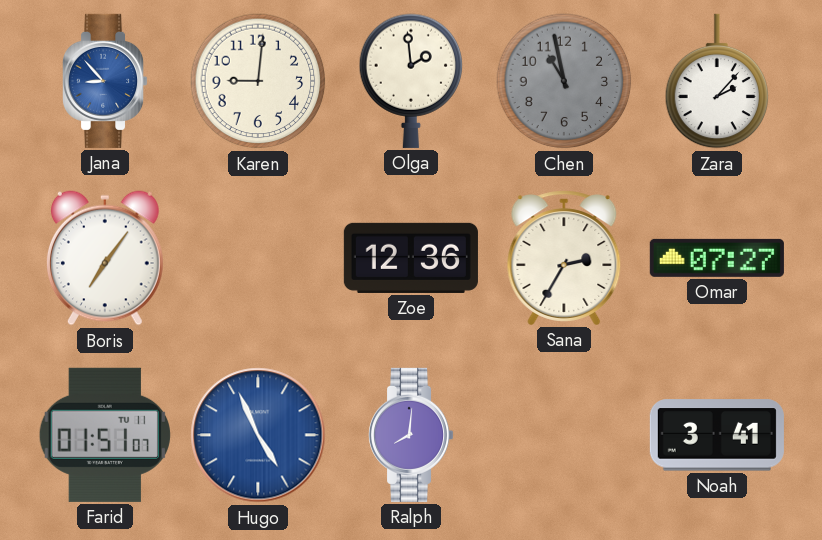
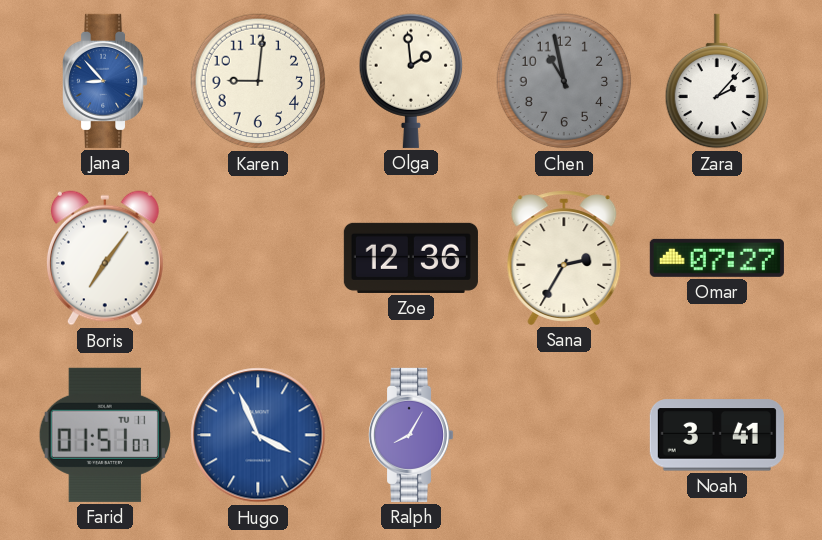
Hugo: 4:56 -> 3:56
Ralph: 8:01 -> 8:05
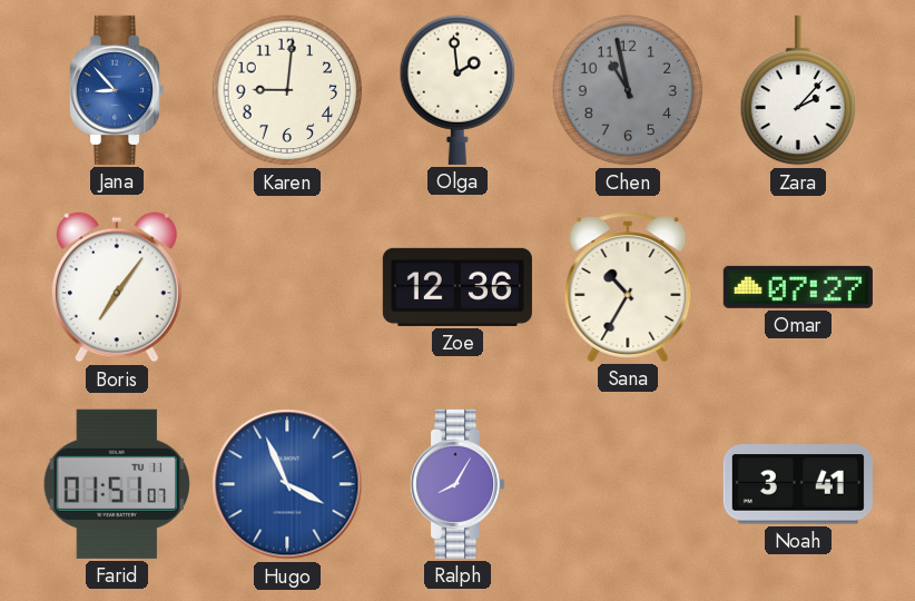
Sana: 2:35 -> 10:35
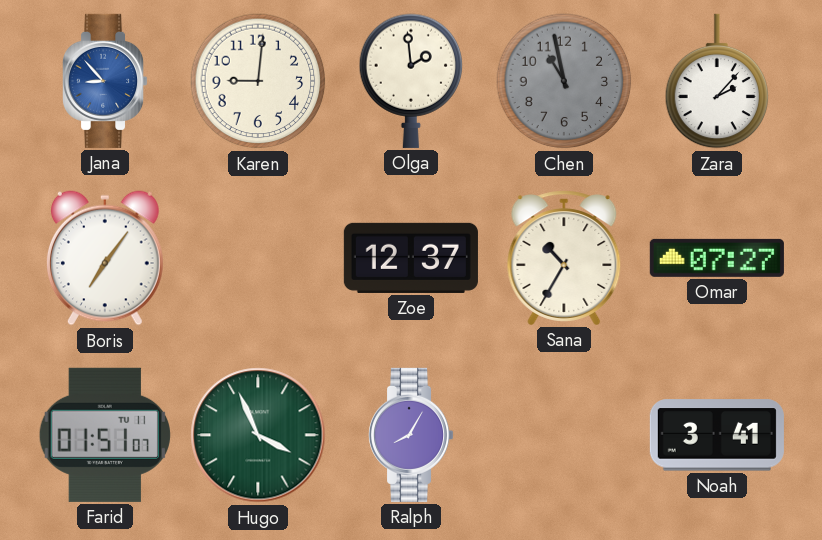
Zoe: 12:36 -> 12:37
Hugo dial: blue -> green
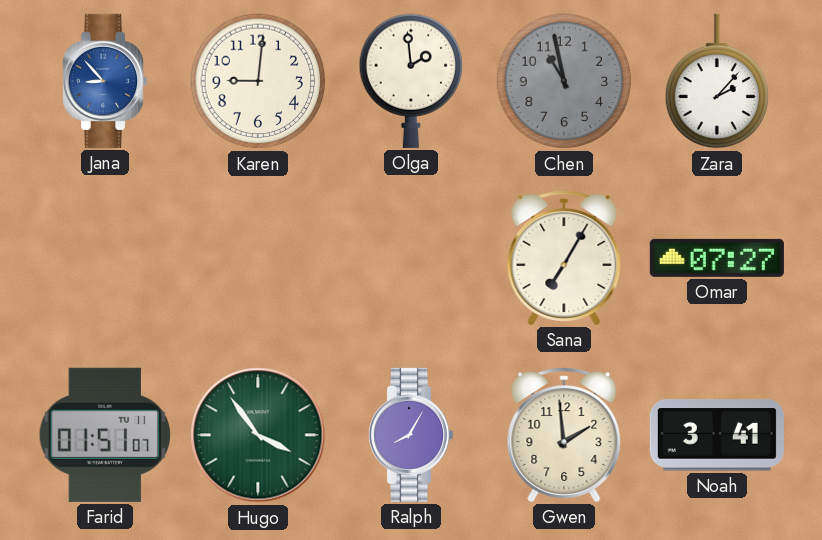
Boris: 7:06 -> none
Zoe: 12:37 -> none
Sana: 10:35 -> 7:05
Hugo: 3:56 -> 3:54
Gwen: none -> 1:59
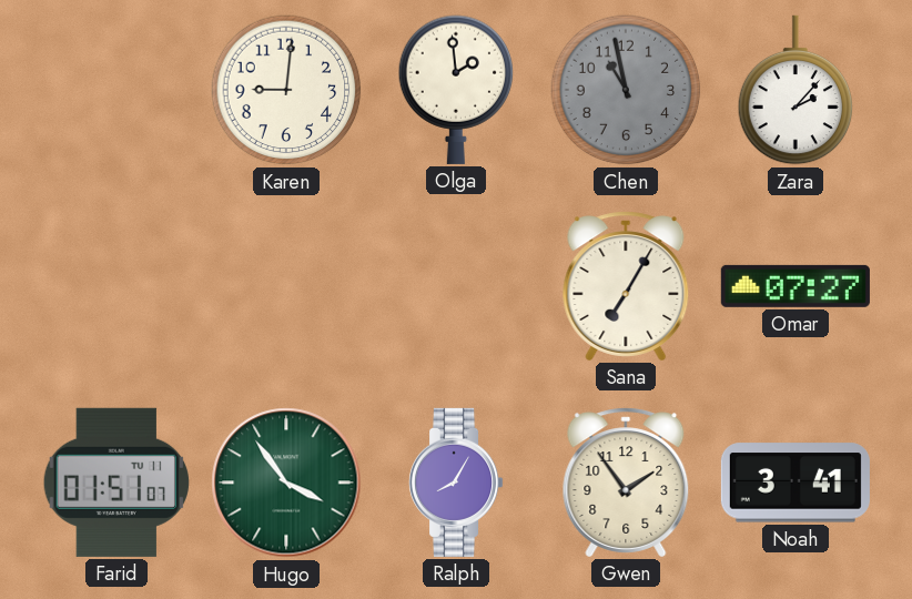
Jana: 8:53 -> none
Gwen: 1:59 -> 1:54
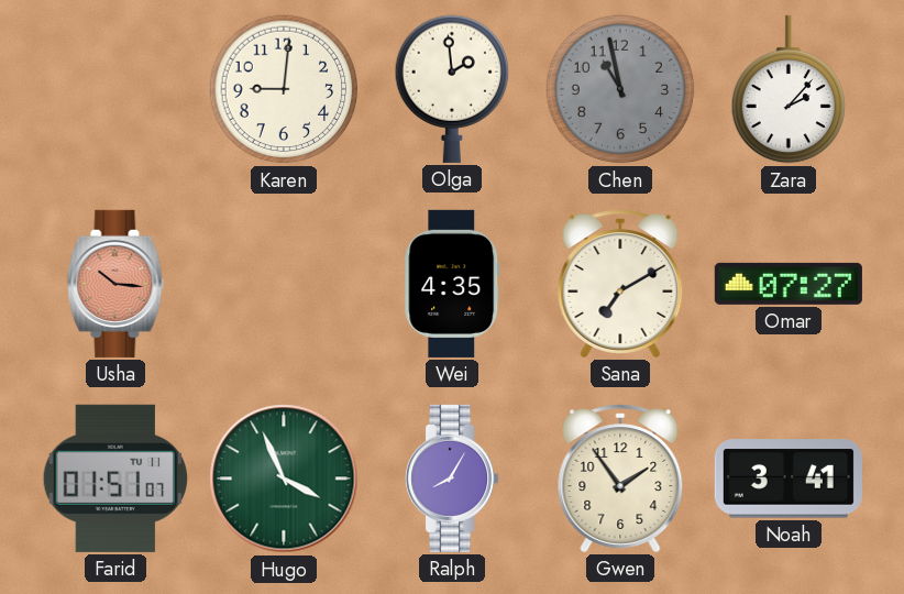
Usha: none -> 10:16
Wei: none -> 4:35
Sana: 7:05 -> 7:10
Hugo: 3:54 -> 3:56
